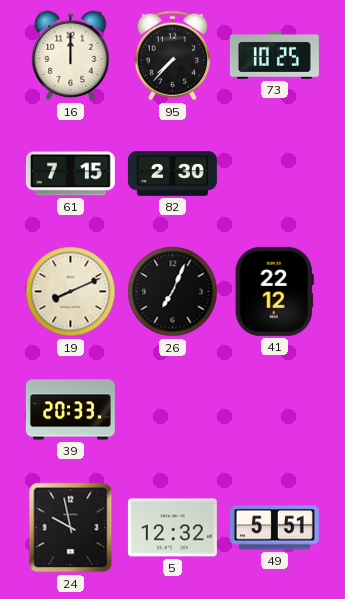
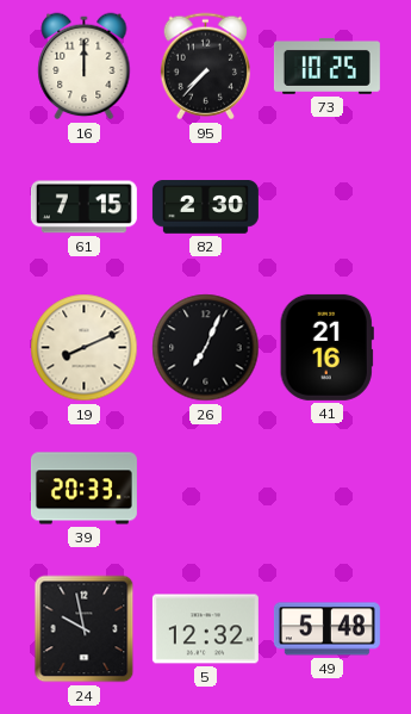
41: 22:12 -> 21:16
49: 5:51 -> 5:48
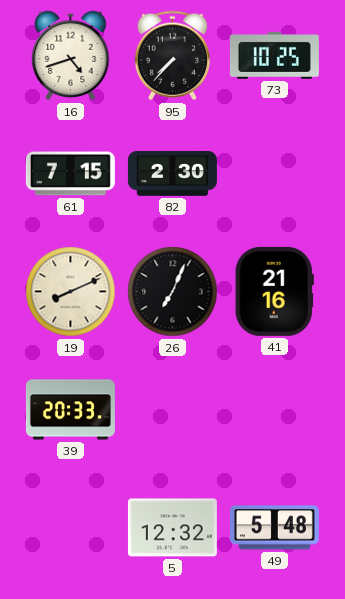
16: 12:00 -> 4:42
24: 9:58 -> none
